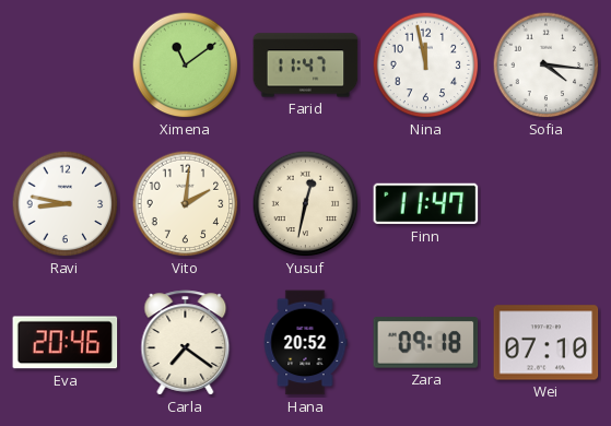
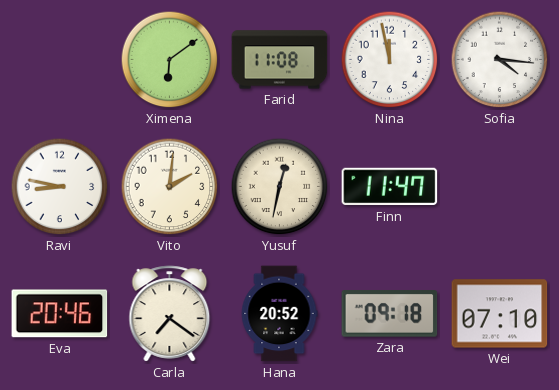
Ximena: 11:09 -> 6:09
Farid: 11:47 -> 11:08
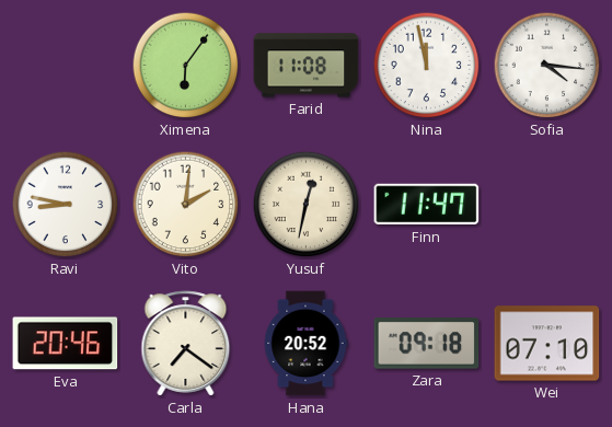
Ximena: 6:09 -> 6:06
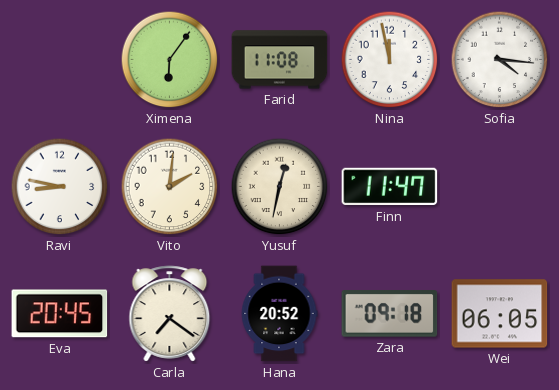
Eva: 20:46 -> 20:45
Wei: 07:10 -> 06:05
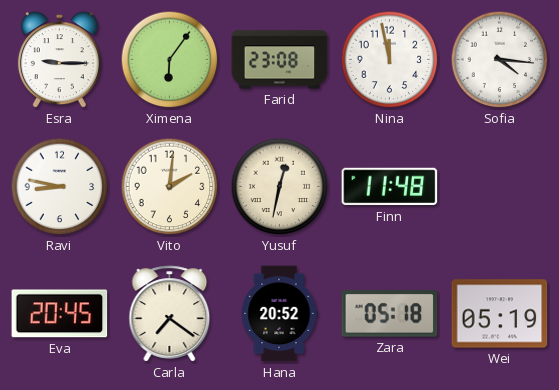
Esra: none -> 9:15
Farid: 11:08 -> 23:08
Finn: 11:47 -> 11:48
Zara: 09:18 -> 05:18
Wei: 06:05 -> 05:19
